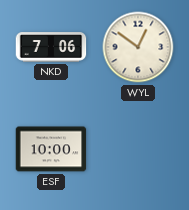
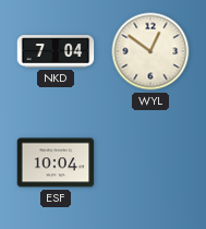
NKD: 7:06 -> 7:04
ESF: 10:00 -> 10:04
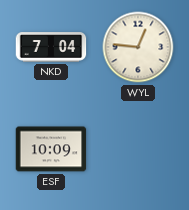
WYL: 12:51 -> 12:46
ESF: 10:04 -> 10:09
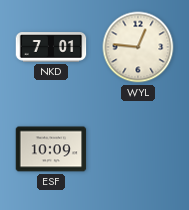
NKD: 7:04 -> 7:01
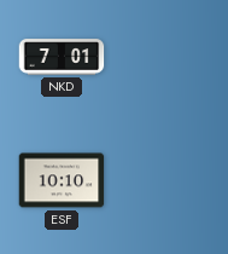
WYL: 12:46 -> none
ESF: 10:09 -> 10:10
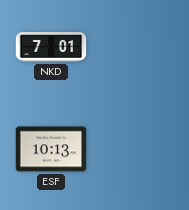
ESF: 10:10 -> 10:13
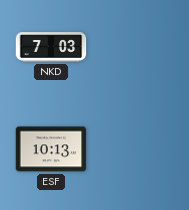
NKD: 7:01 -> 7:03
